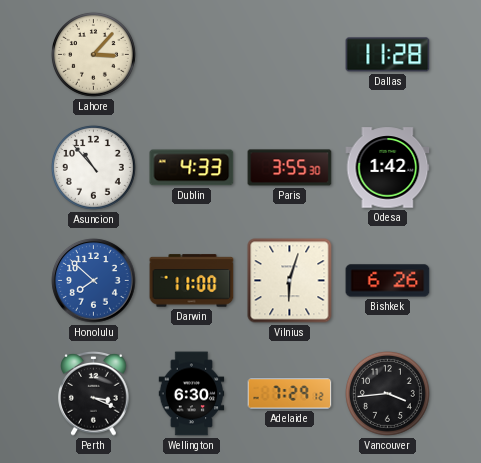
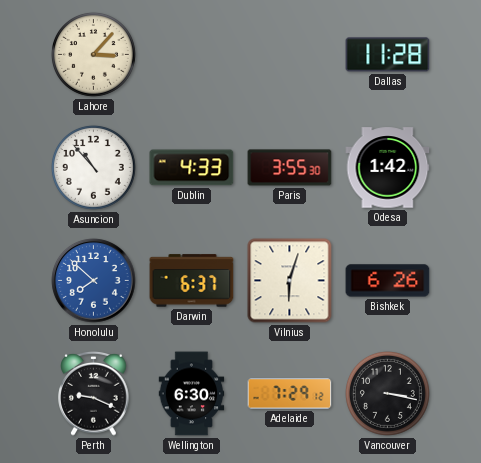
Darwin: 11:00 -> 6:37
Perth: 3:19 -> 9:19
Vancouver: 3:44 -> 3:17
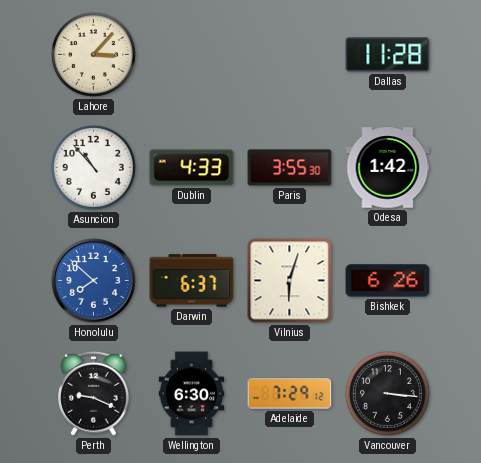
Vancouver: 3:17 -> 3:16
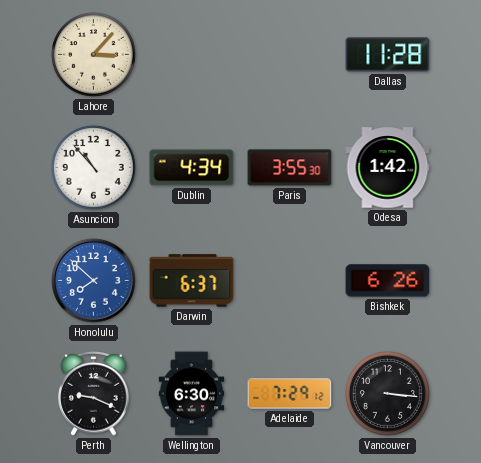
Dublin: 4:33 -> 4:34
Vilnius: 6:03 -> none
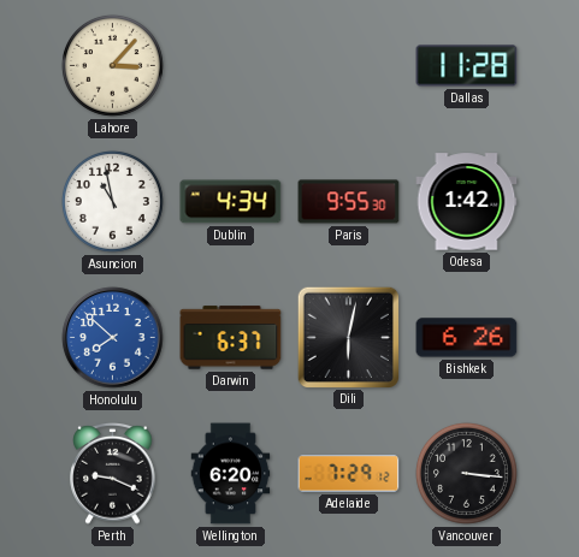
Asuncion: 10:53 -> 10:58
Paris: 3:55 -> 9:55
Dili: none -> 6:02
Wellington: 6:30 -> 6:20
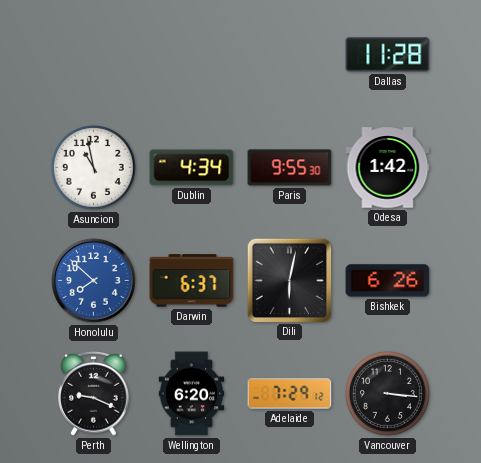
Lahore: 3:07 -> none
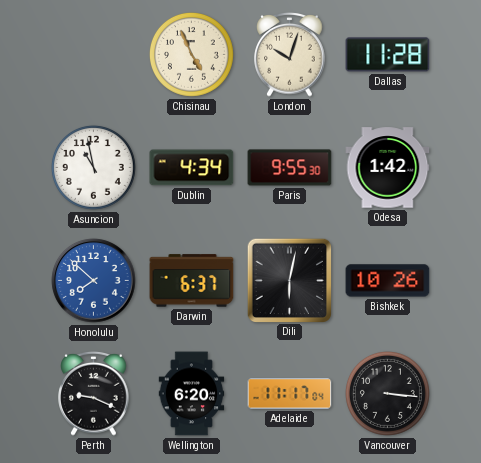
Chisinau: none -> 4:56
London: none -> 10:03
Bishkek: 6:26 -> 10:26
Adelaide: 7:29 -> 11:17
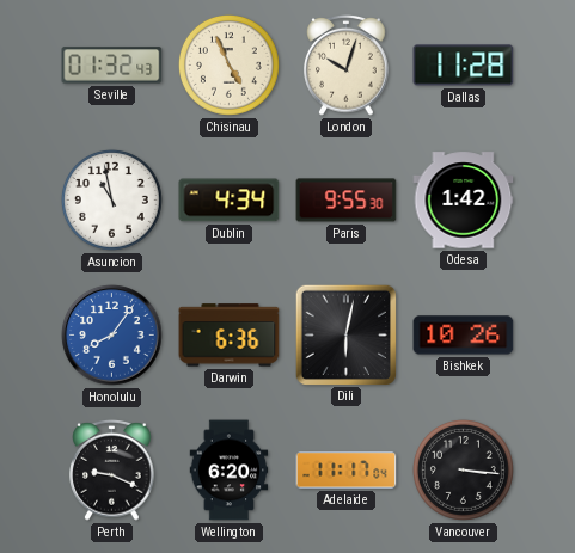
Seville: none -> 01:32
Honolulu: 7:52 -> 8:06
Darwin: 6:37 -> 6:36
